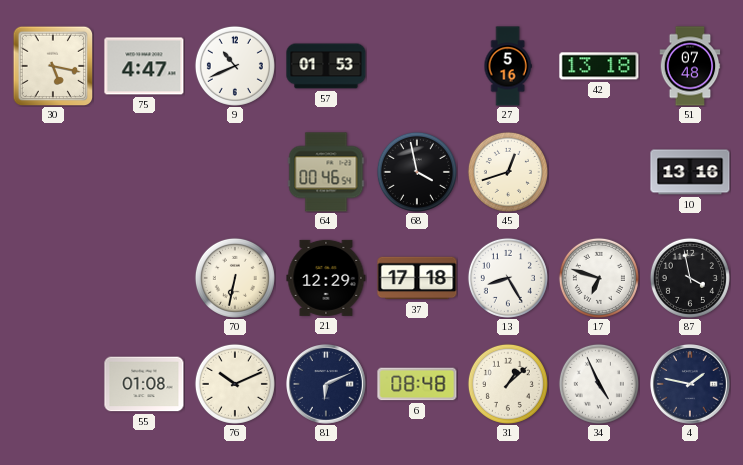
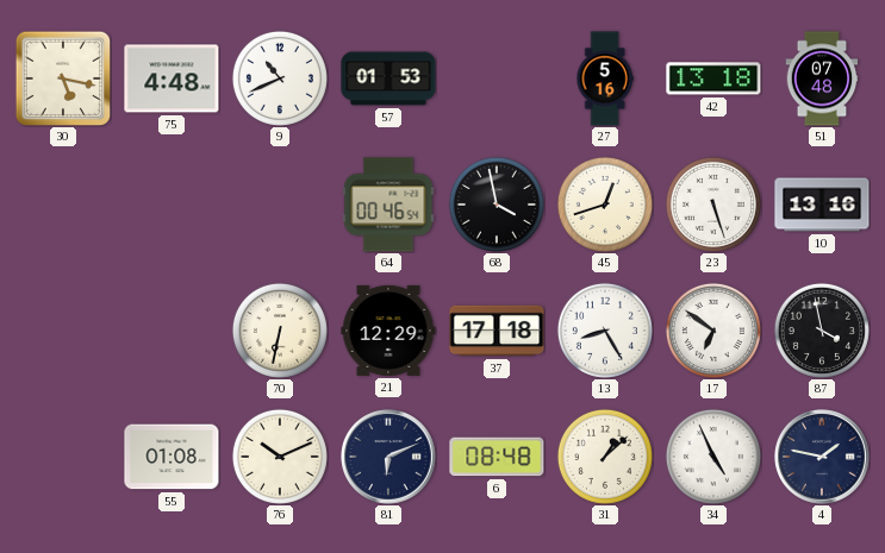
75: 4:47 -> 4:48
23: none -> 5:27
17: 6:48 -> 6:51
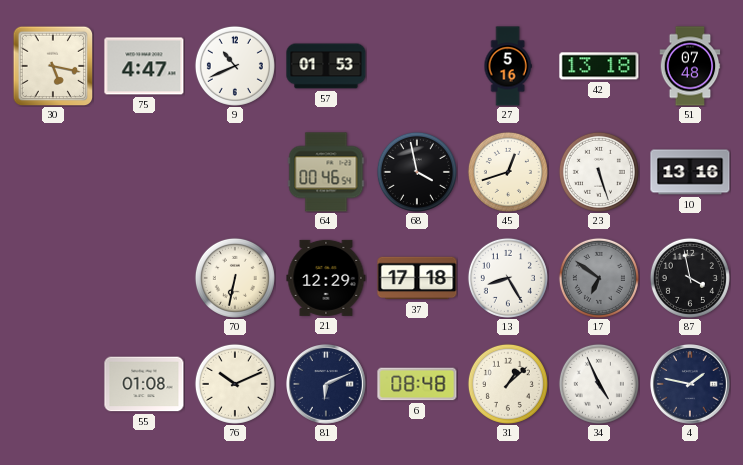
75: 4:48 -> 4:47
17 dial: white -> grey
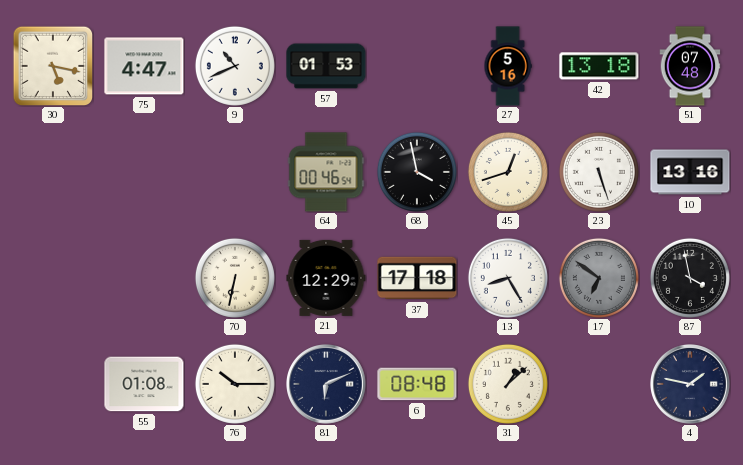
76: 10:11 -> 10:15
34: 4:56 -> none
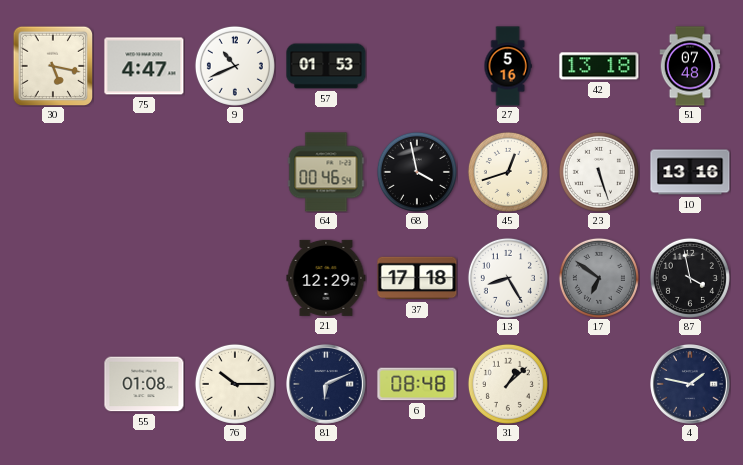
70: 6:32 -> none
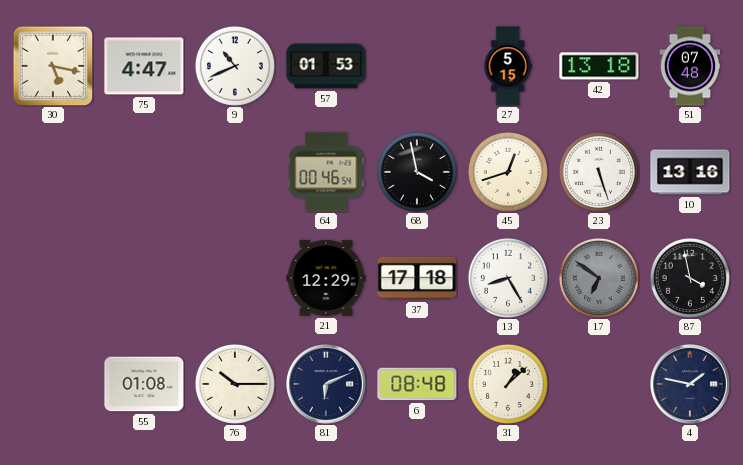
27: 5:16 -> 5:15
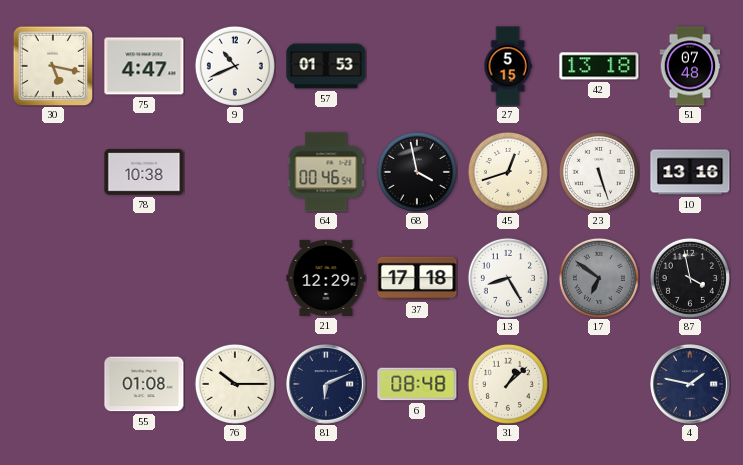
78: none -> 10:38
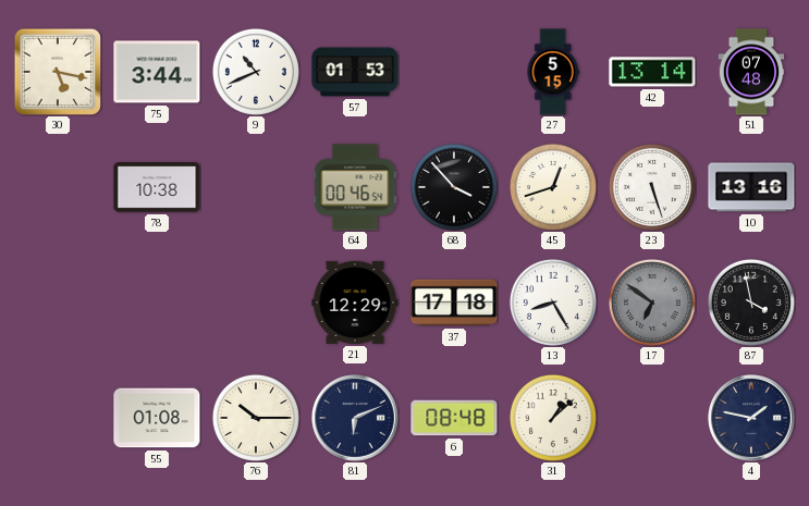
75: 4:47 -> 3:44
42: 13:18 -> 13:14
68: 3:58 -> 3:53
